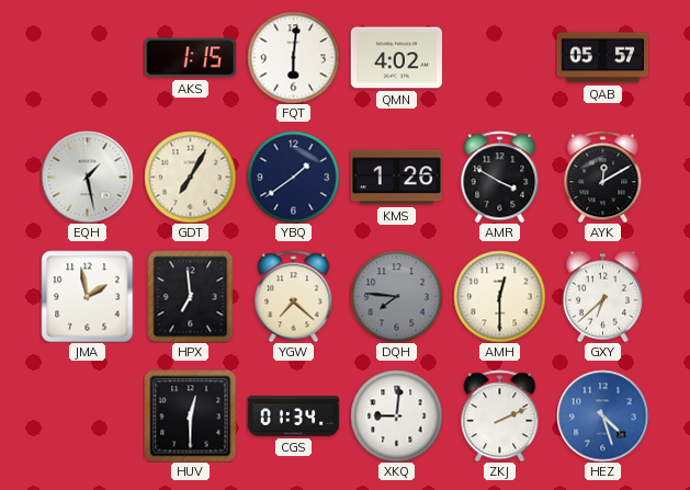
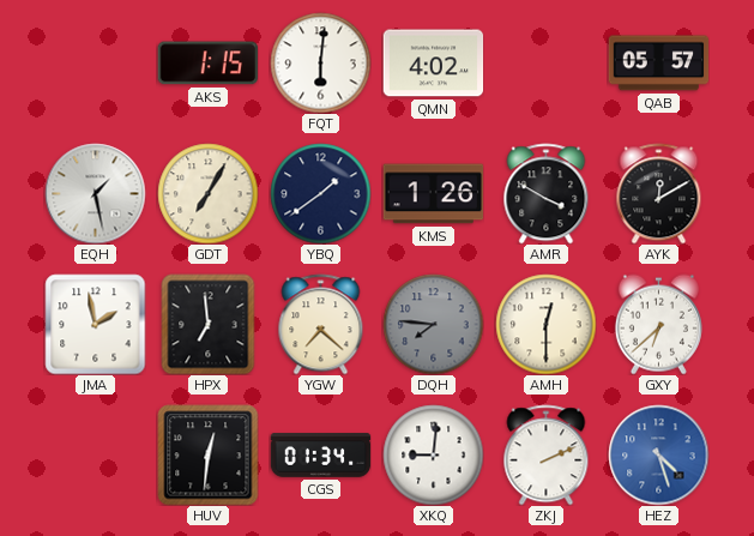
HUV: 12:30 -> 12:31
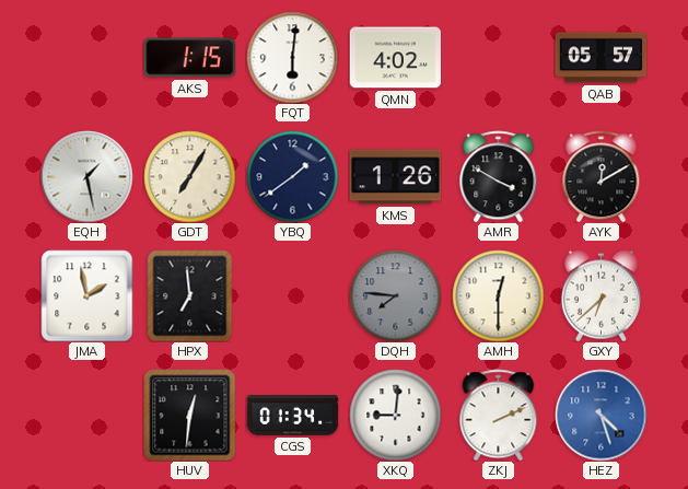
YGW: 7:22 -> none
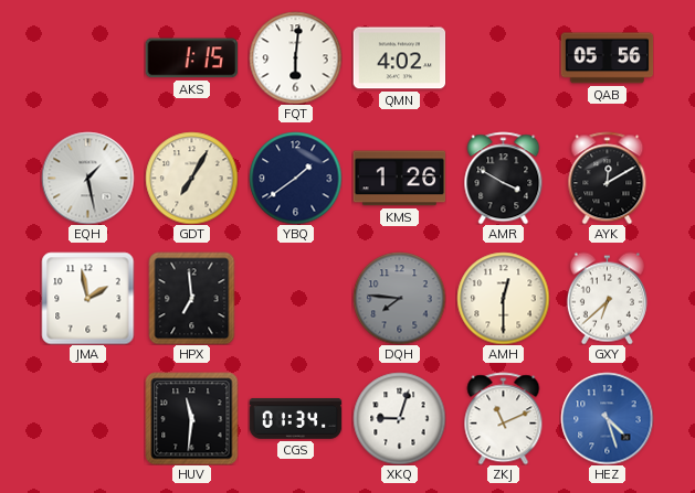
QAB: 05:57 -> 05:56
HUV: 12:31 -> 11:31
XKQ: 9:01 -> 9:03
ZKJ: 2:11 -> 11:11
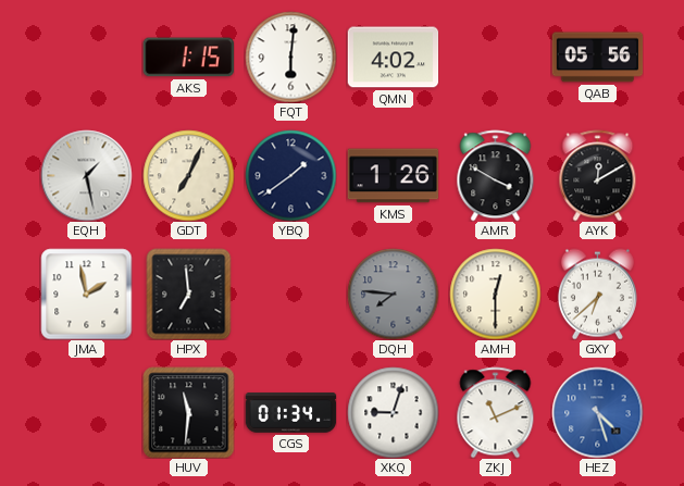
GDT: 7:05 -> 7:04
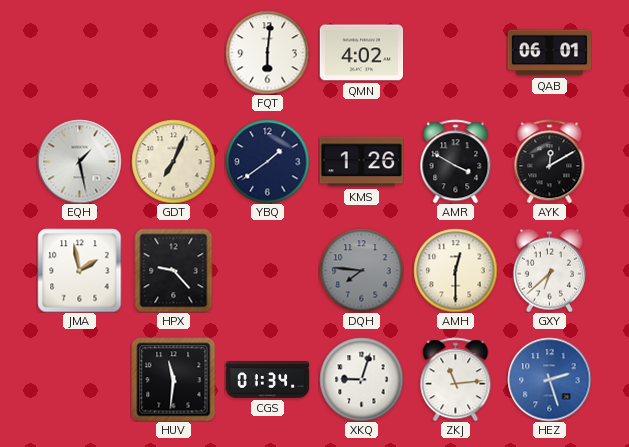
AKS: 1:15 -> none
QAB: 05:56 -> 06:01
HPX: 6:59 -> 9:23
ZKJ: 11:11 -> 11:14
HEZ: 4:27 -> 2:27
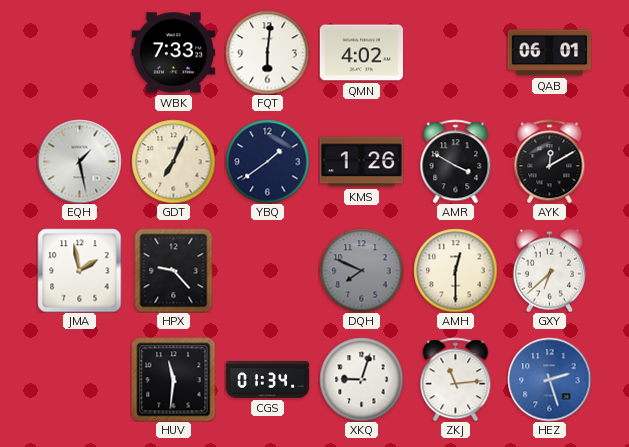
WBK: none -> 7:33
DQH: 7:46 -> 7:49
